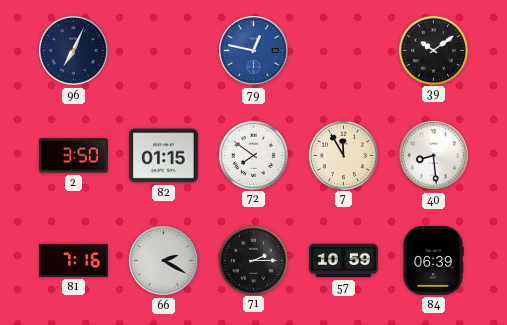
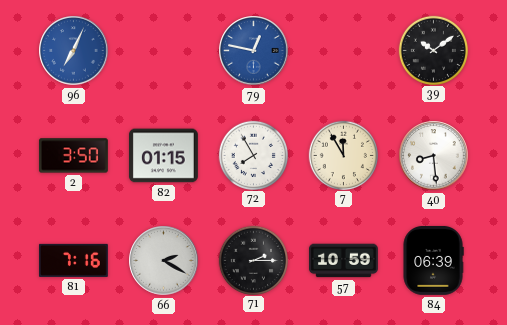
96 dial: navy -> blue
72: 7:51 -> 7:55
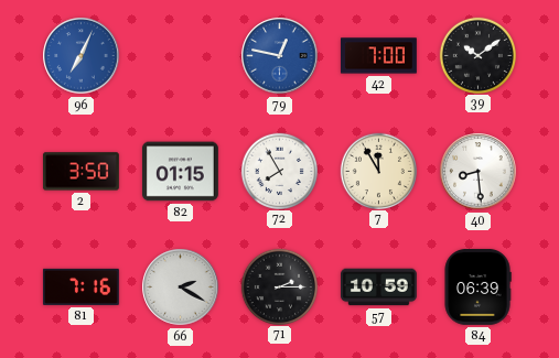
42: none -> 7:00
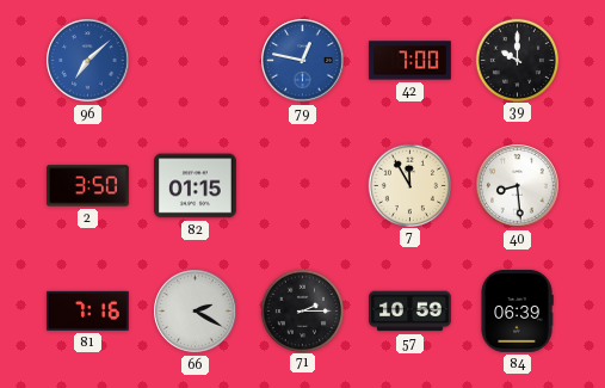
96: 7:04 -> 7:08
39: 10:09 -> 10:00
72: 7:55 -> none
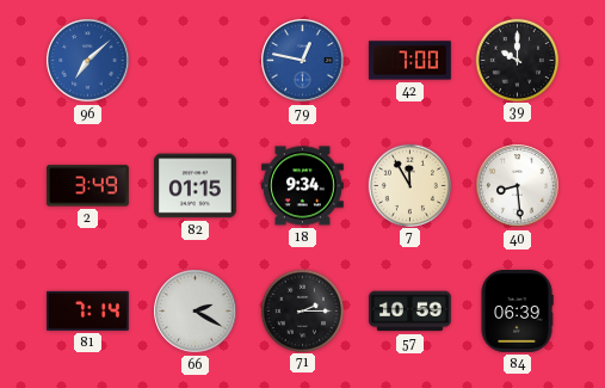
2: 3:50 -> 3:49
18: none -> 9:34
81: 7:16 -> 7:14
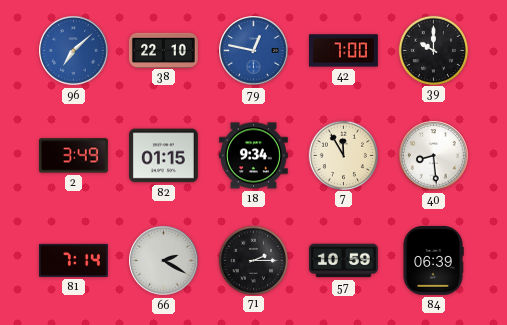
38: none -> 22:10
